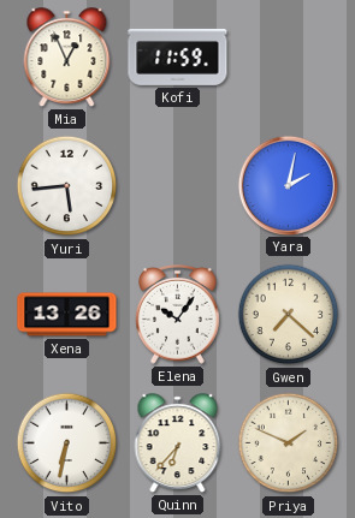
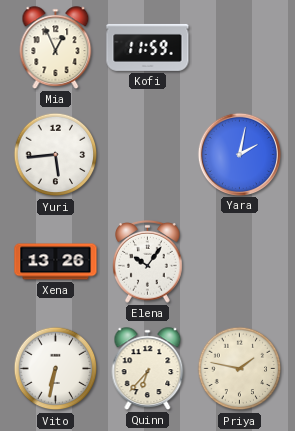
Gwen: 7:22 -> none
Priya: 1:49 -> 1:47
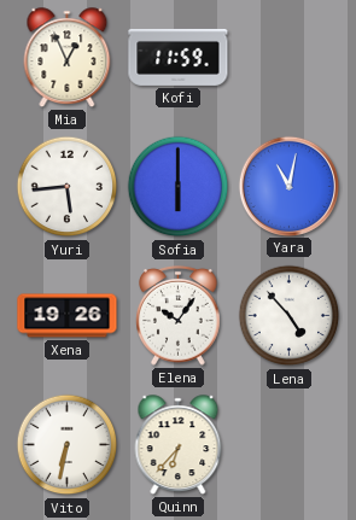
Sofia: none -> 6:00
Yara: 2:02 -> 11:02
Xena: 13:26 -> 19:26
Lena: none -> 4:53
Priya: 1:47 -> none
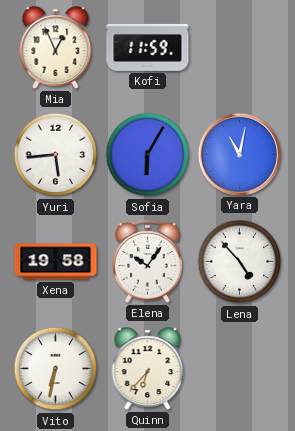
Sofia: 6:00 -> 6:05
Xena: 19:26 -> 19:58
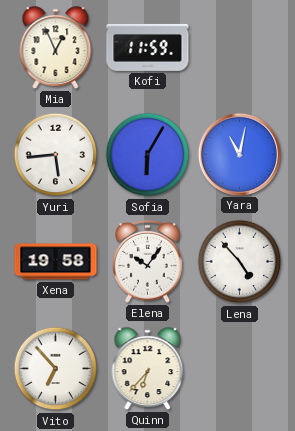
Vito: 6:32 -> 6:53
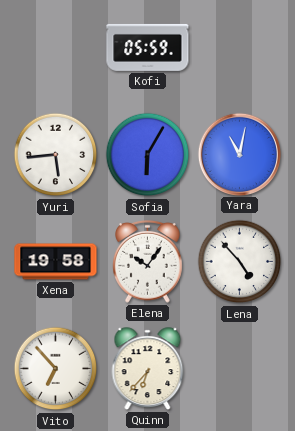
Mia: 12:56 -> none
Kofi: 11:59 -> 05:59
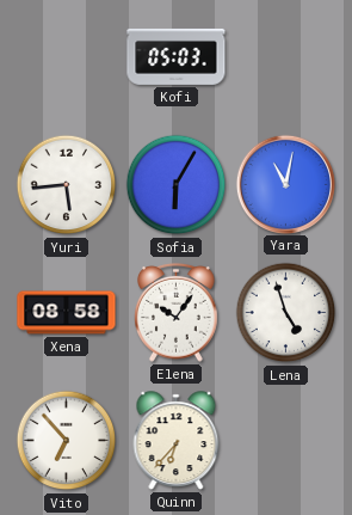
Kofi: 05:59 -> 05:03
Xena: 19:58 -> 08:58
Lena: 4:53 -> 4:57
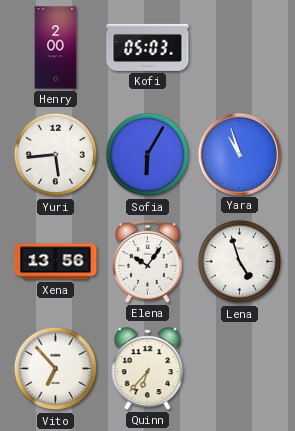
Henry: none -> 2:00
Yara: 11:02 -> 10:57
Xena: 08:58 -> 13:56
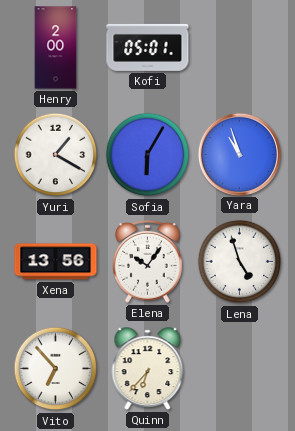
Kofi: 05:03 -> 05:01
Yuri: 5:44 -> 1:20
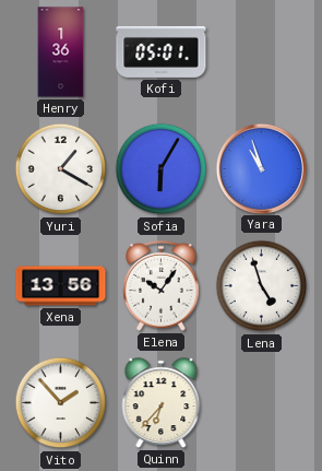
Henry: 2:00 -> 1:36
Vito: 6:53 -> 1:53
